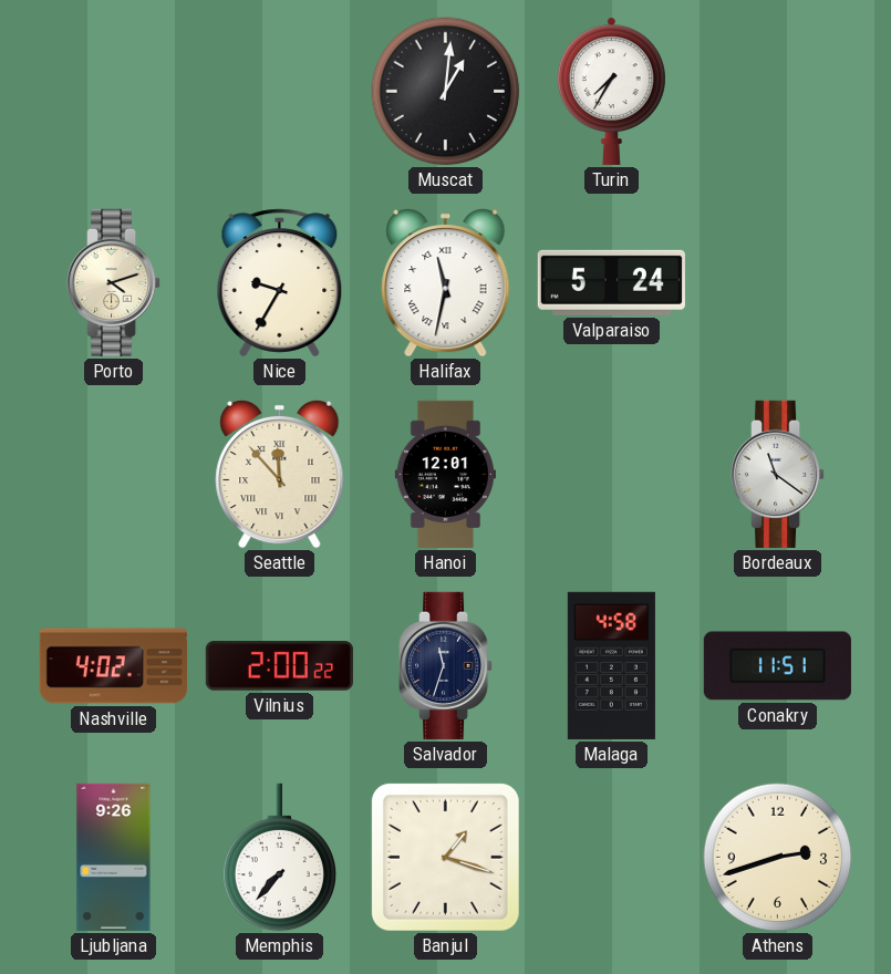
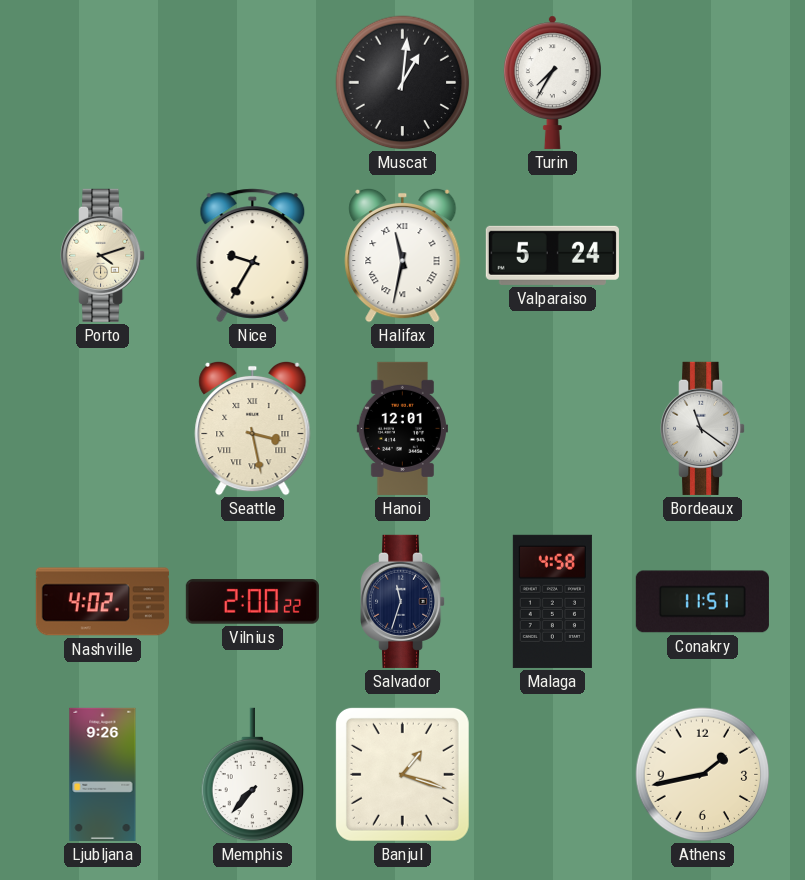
Seattle: 11:53 -> 3:28
Athens: 2:42 -> 1:43
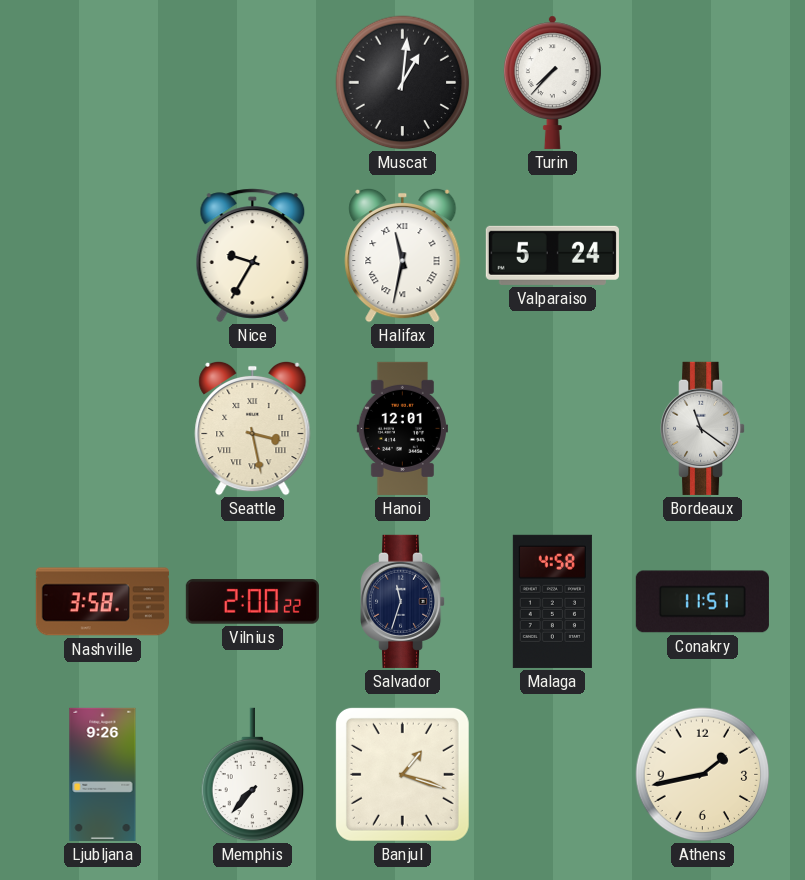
Turin: 7:35 -> 7:37
Porto: 4:12 -> none
Nashville: 4:02 -> 3:58
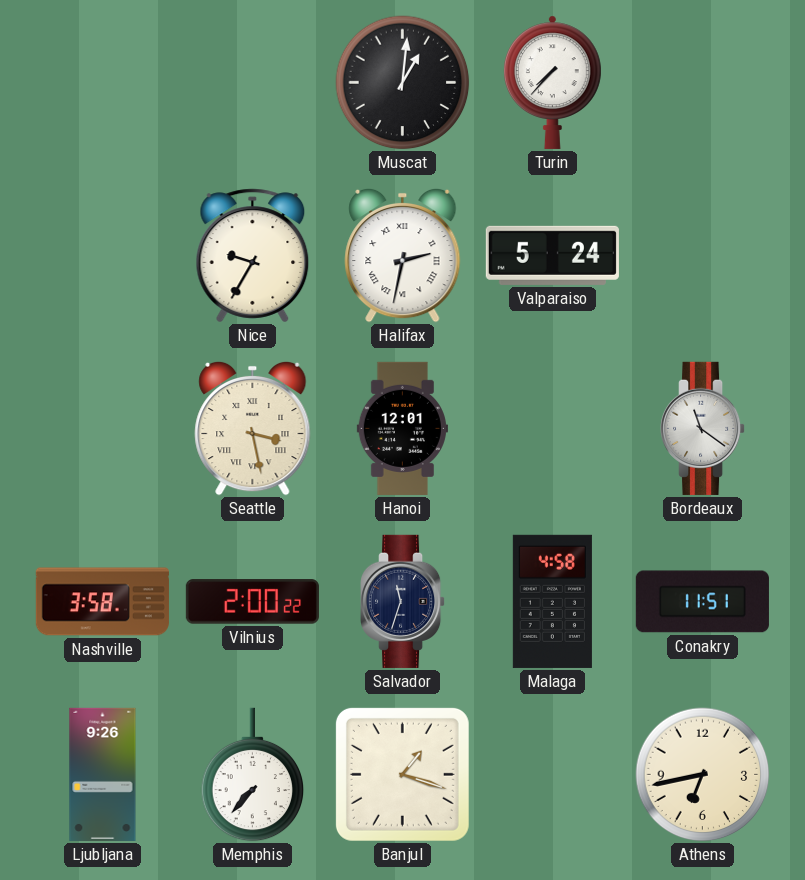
Halifax: 11:32 -> 2:32
Athens: 1:43 -> 6:43
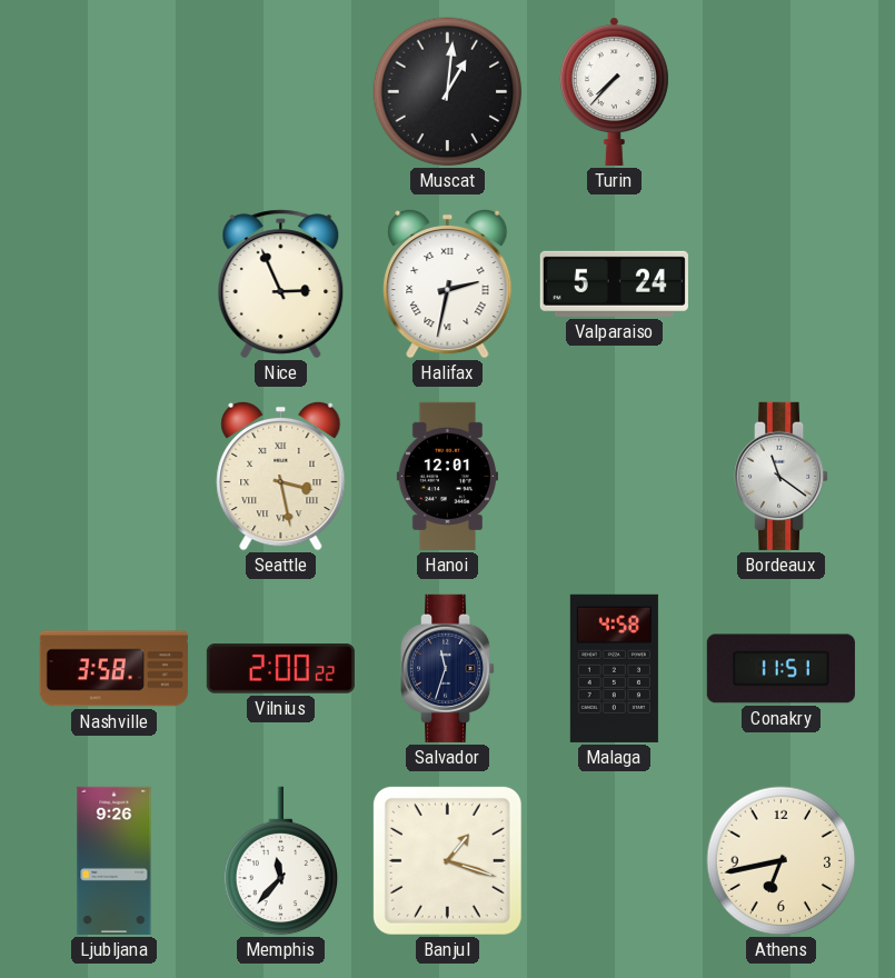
Nice: 9:35 -> 2:56
Memphis: 7:37 -> 11:37
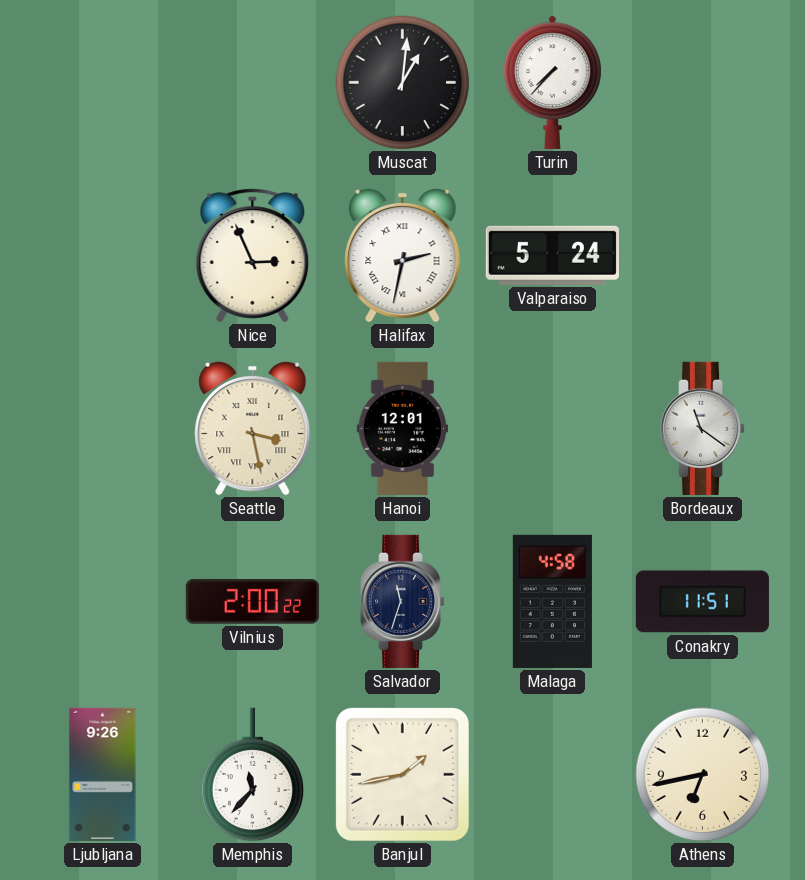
Nashville: 3:58 -> none
Banjul: 1:18 -> 1:43
